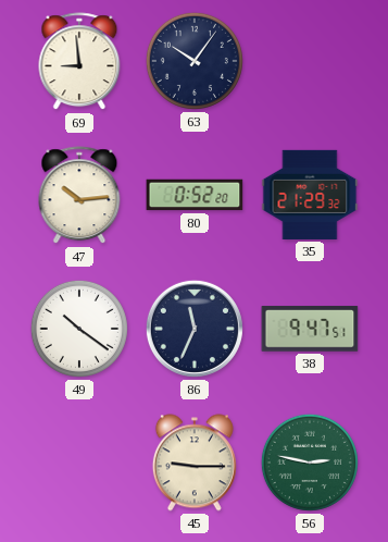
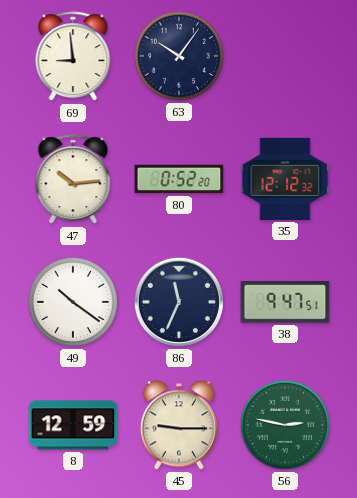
35: 21:29 -> 12:12
8: none -> 12:59
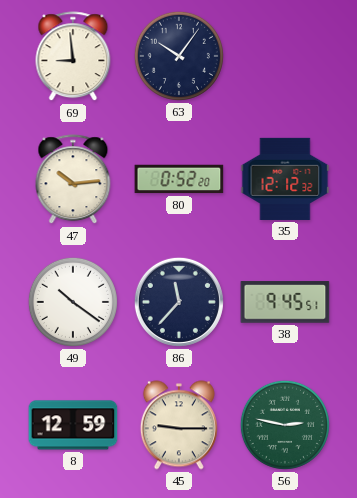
86: 11:34 -> 11:37
38: 9:47 -> 9:45
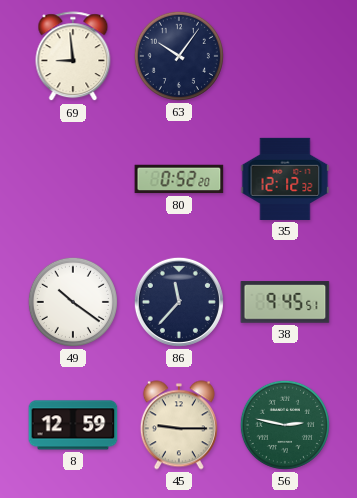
47: 10:14 -> none
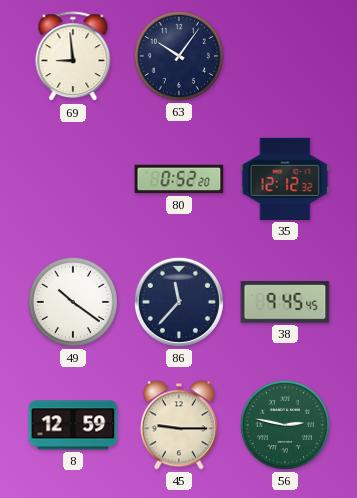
38: 9:45:51 -> 9:45:45
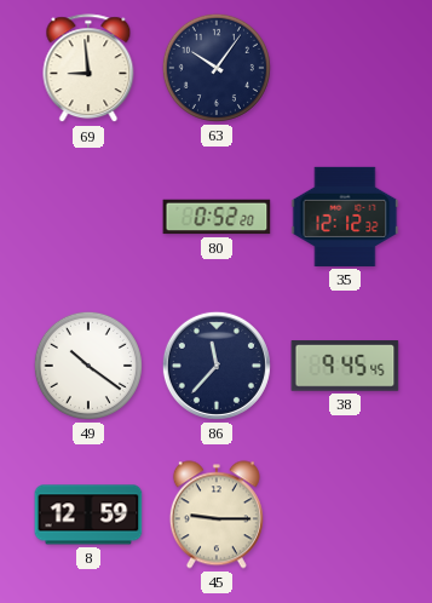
56: 2:47 -> none
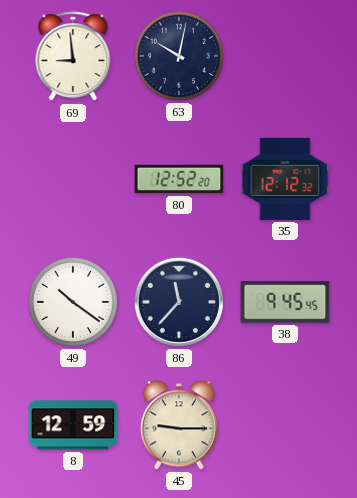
63: 10:06 -> 10:02
80: 0:52 -> 12:52
